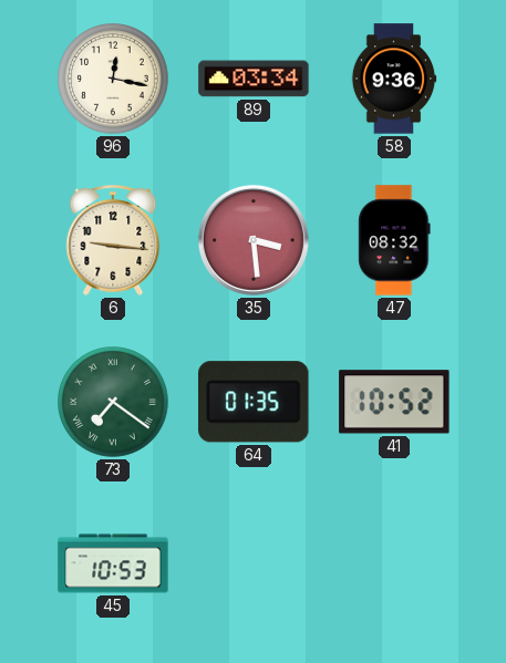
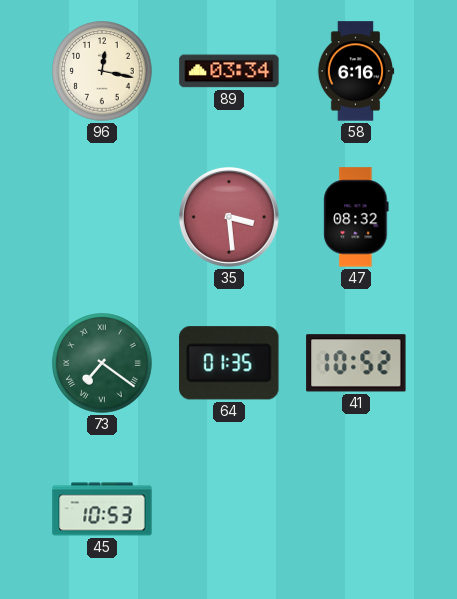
58: 9:36 -> 6:16
6: 9:16 -> none
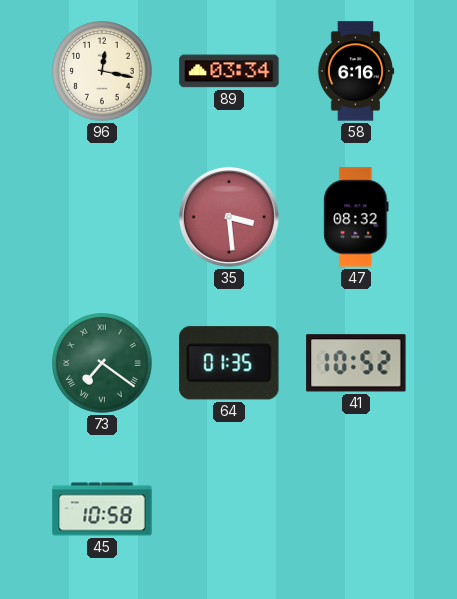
45: 10:53 -> 10:58
